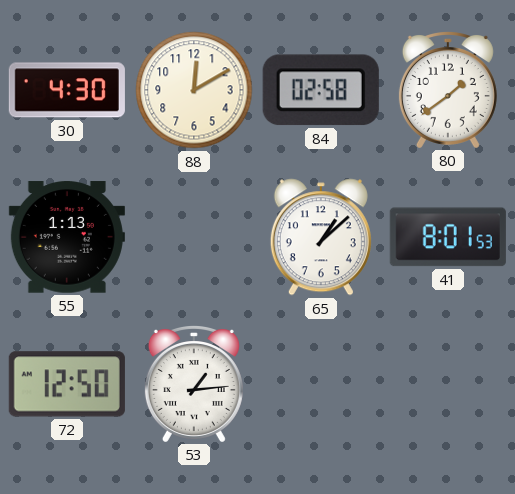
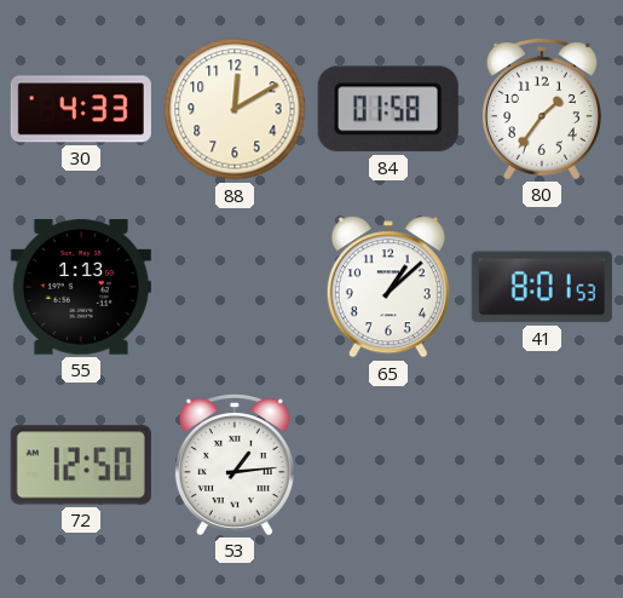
30: 4:30 -> 4:33
84: 02:58 -> 01:58
80: 1:39 -> 1:36
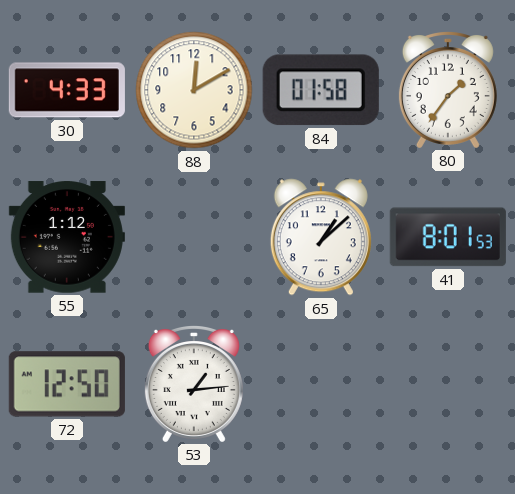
55: 1:13 -> 1:12
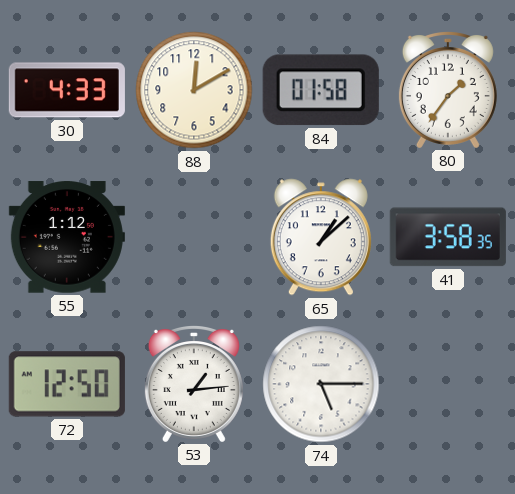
41: 8:01 -> 3:58
74: none -> 5:15
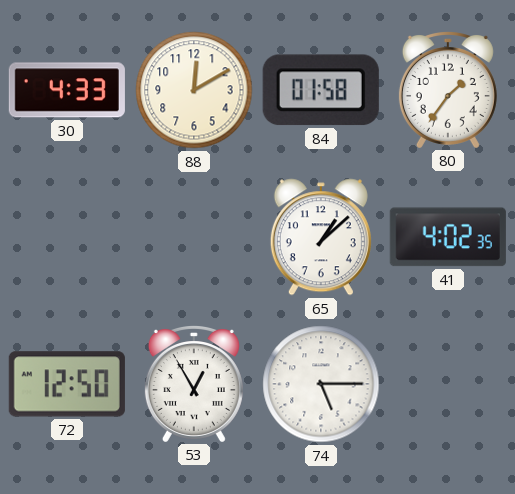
55: 1:12 -> none
41: 3:58 -> 4:02
53: 1:14 -> 12:55
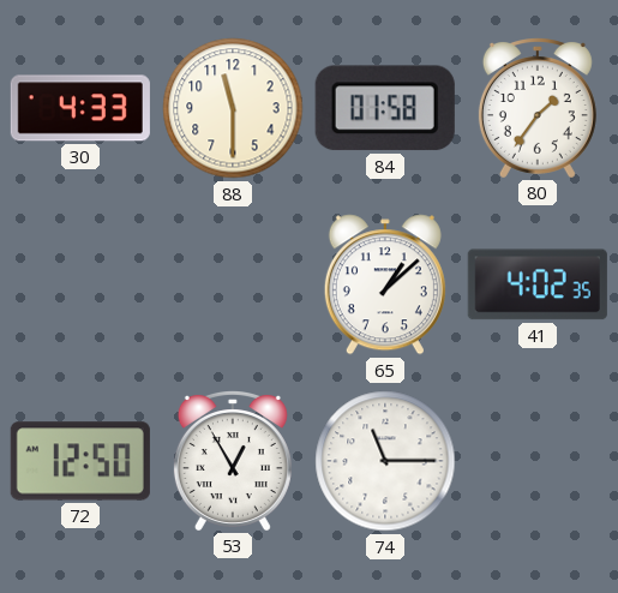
88: 12:10 -> 11:30
74: 5:15 -> 11:15
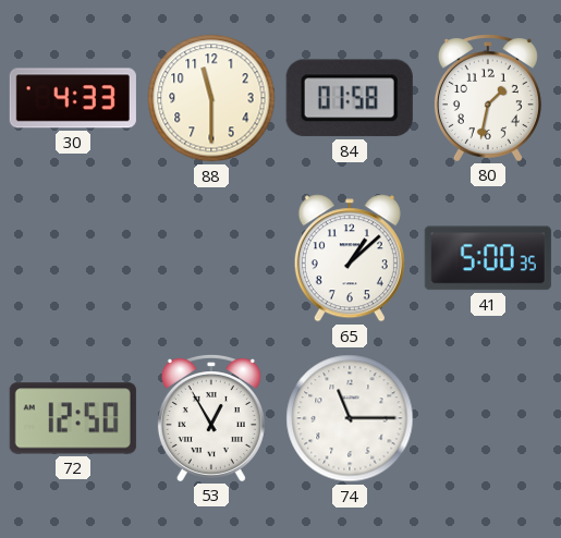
80: 1:36 -> 1:32
41: 4:02 -> 5:00
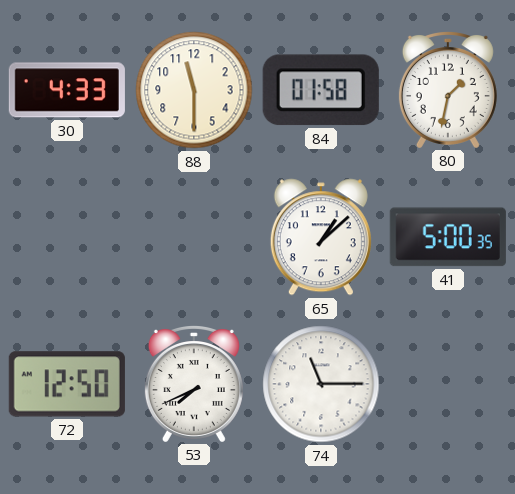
53: 12:55 -> 7:41
